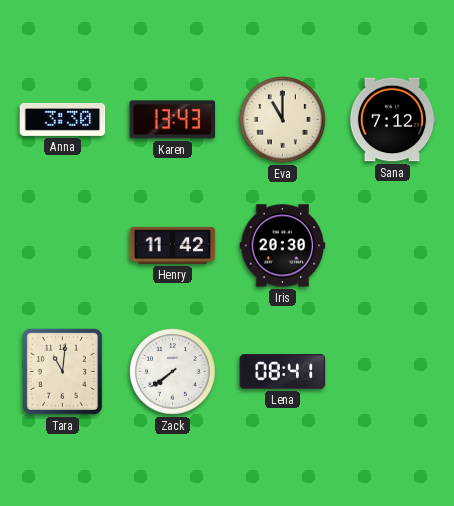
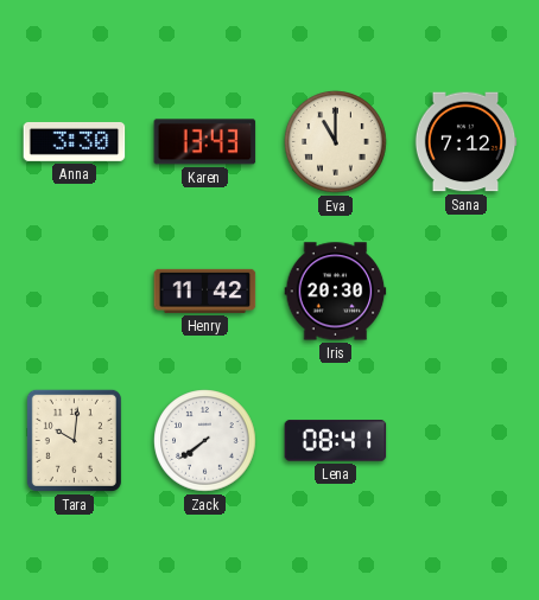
Tara: 11:01 -> 10:01
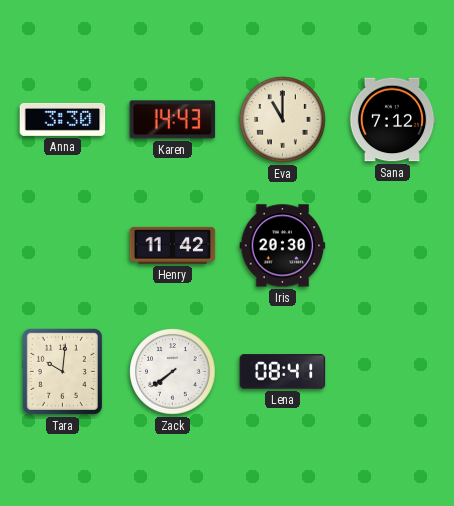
Karen: 13:43 -> 14:43
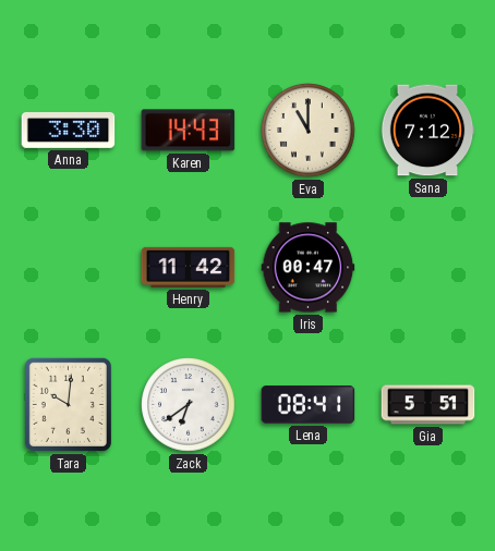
Iris: 20:30 -> 00:47
Zack: 7:39 -> 6:39
Gia: none -> 5:51
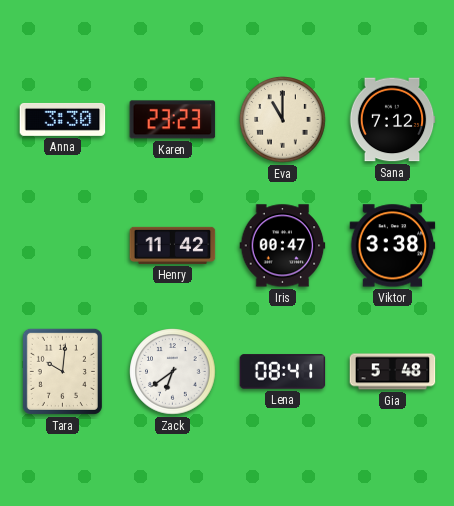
Karen: 14:43 -> 23:23
Viktor: none -> 3:38
Gia: 5:51 -> 5:48
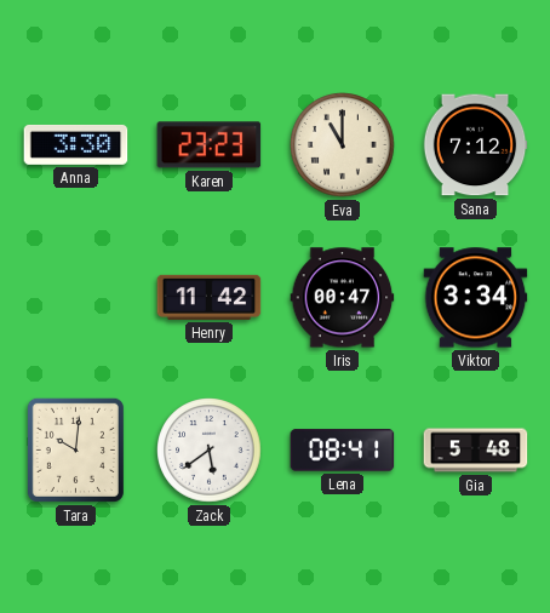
Viktor: 3:38 -> 3:34
Zack: 6:39 -> 5:39
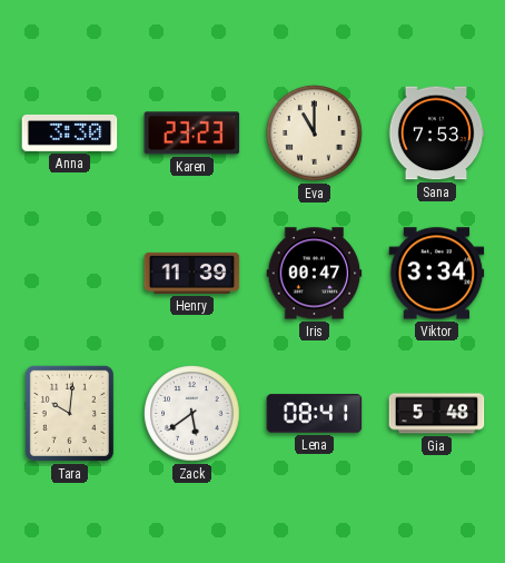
Sana: 7:12 -> 7:53
Henry: 11:42 -> 11:39
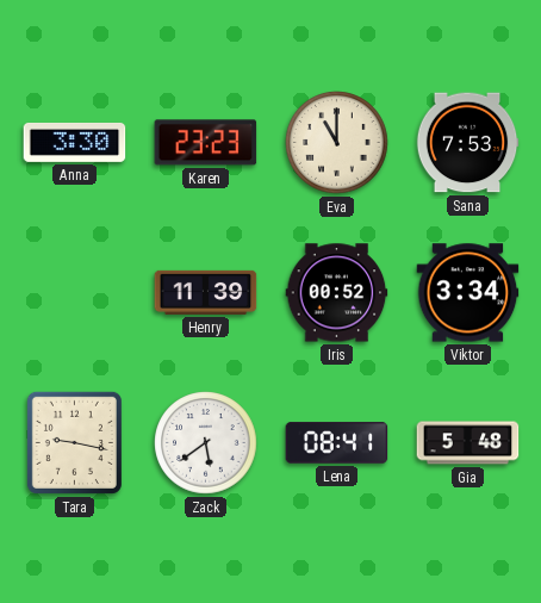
Iris: 00:47 -> 00:52
Tara: 10:01 -> 9:17
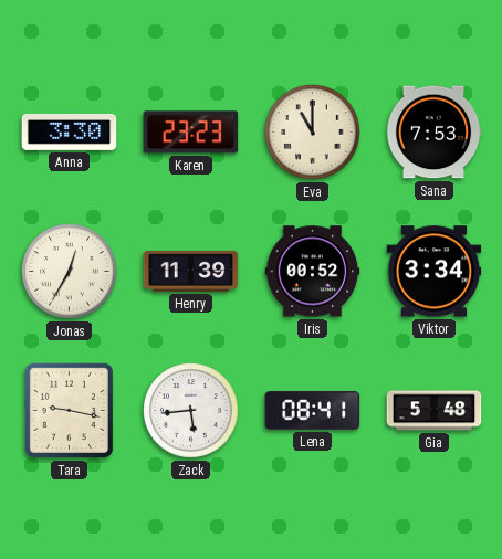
Jonas: none -> 12:35
Zack: 5:39 -> 5:44
